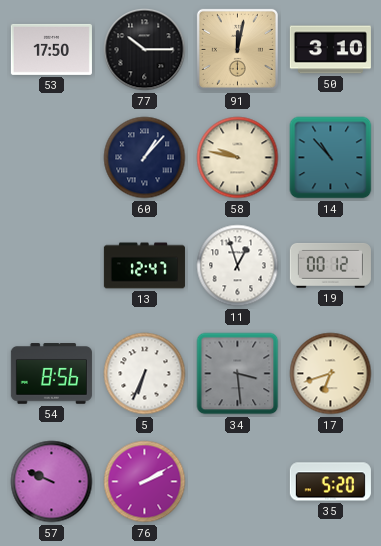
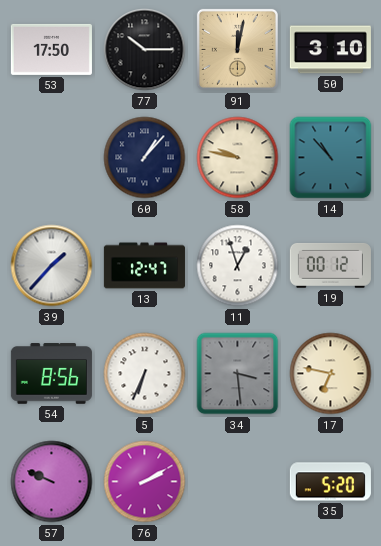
39: none -> 1:37
17: 6:42 -> 6:47
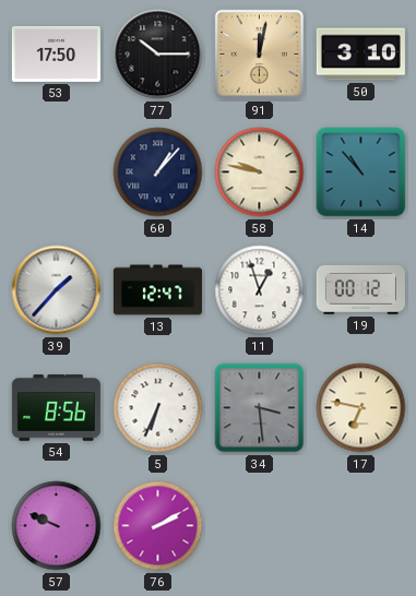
35: 5:20 -> none
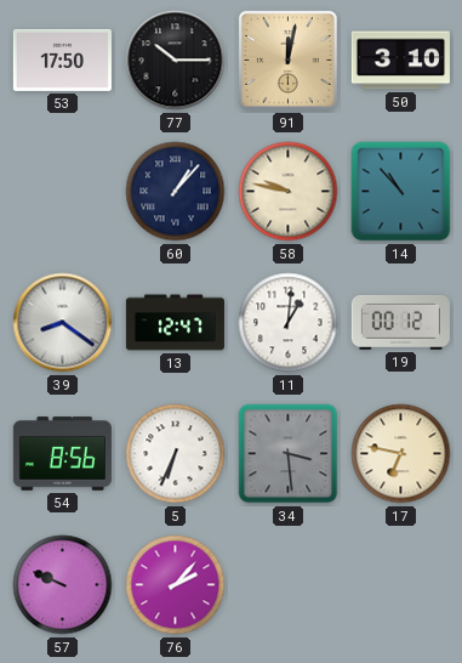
39: 1:37 -> 8:21
11: 12:57 -> 1:01
76: 2:10 -> 2:07
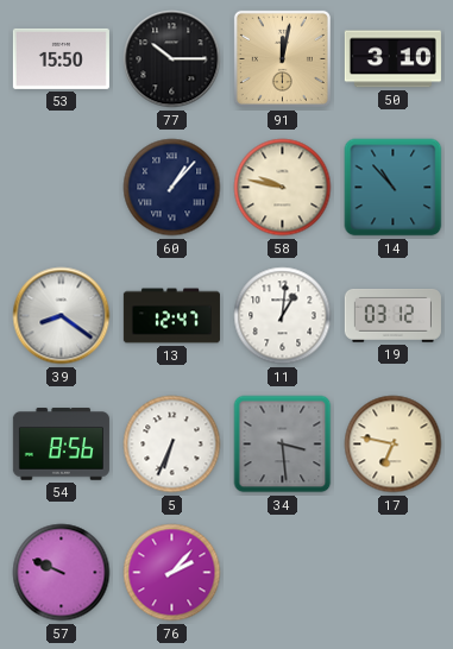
53: 17:50 -> 15:50
19: 00:12 -> 03:12
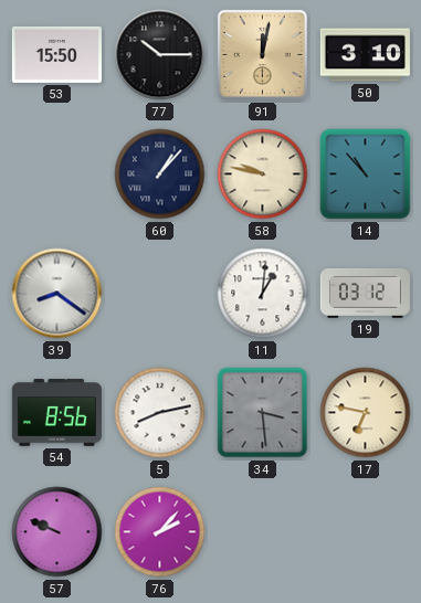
13: 12:47 -> none
5: 6:34 -> 8:13
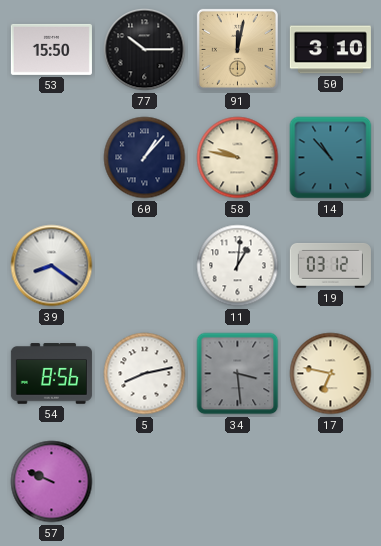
76: 2:07 -> none
